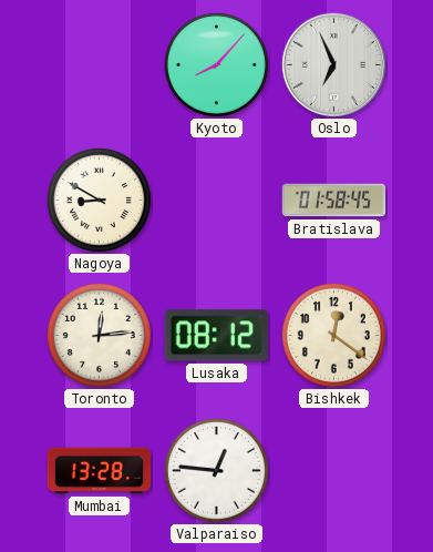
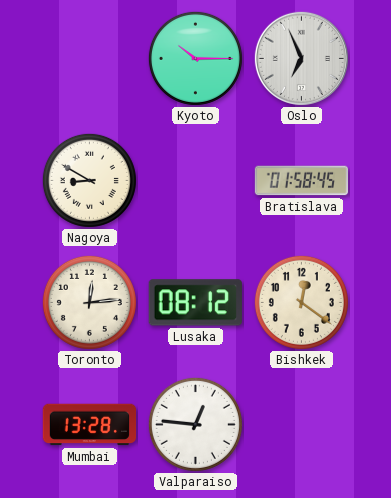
Kyoto: 8:07 -> 10:15
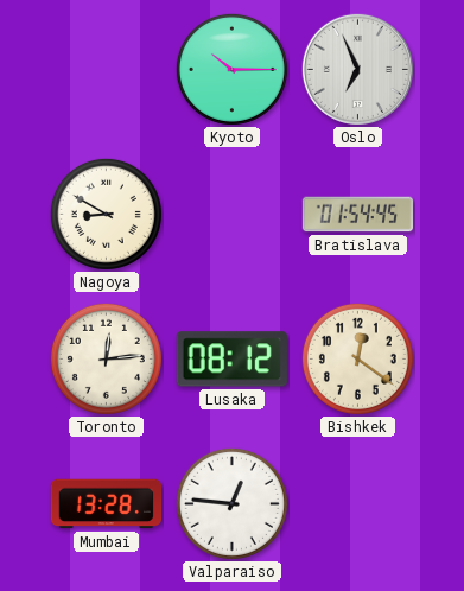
Bratislava: 01:58 -> 01:54
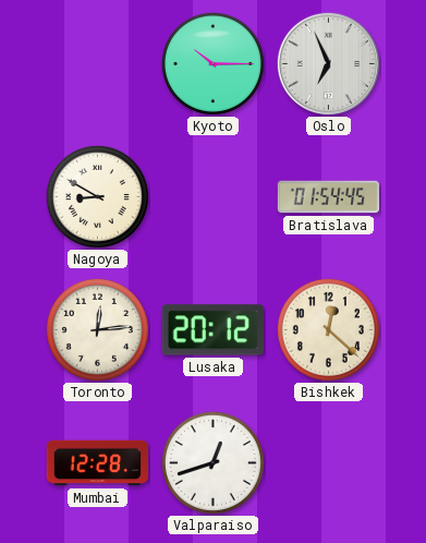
Lusaka: 08:12 -> 20:12
Bishkek: 12:21 -> 12:22
Mumbai: 13:28 -> 12:28
Valparaiso: 12:46 -> 12:42
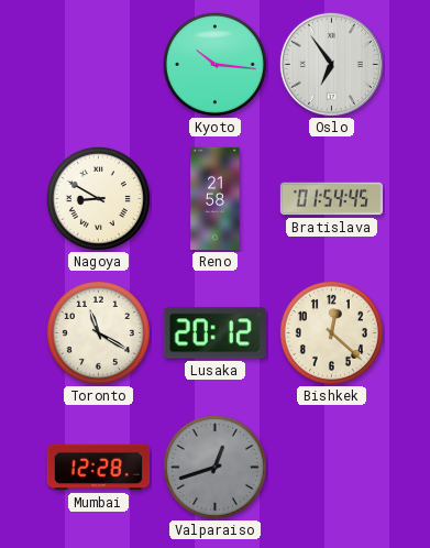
Kyoto: 10:15 -> 10:16
Oslo: 6:56 -> 6:54
Reno: none -> 21:58
Toronto: 12:14 -> 11:20
Valparaiso dial: white -> grey
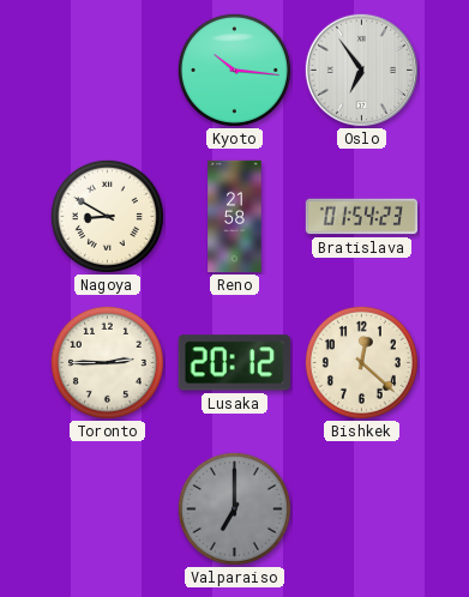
Bratislava: 01:54:45 -> 01:54:23
Toronto: 11:20 -> 2:45
Mumbai: 12:28 -> none
Valparaiso: 12:42 -> 7:00
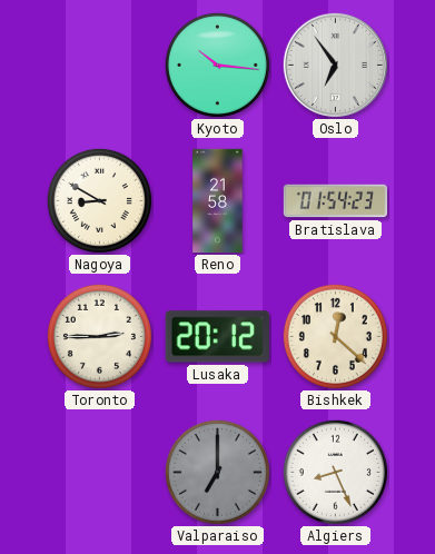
Algiers: none -> 8:26
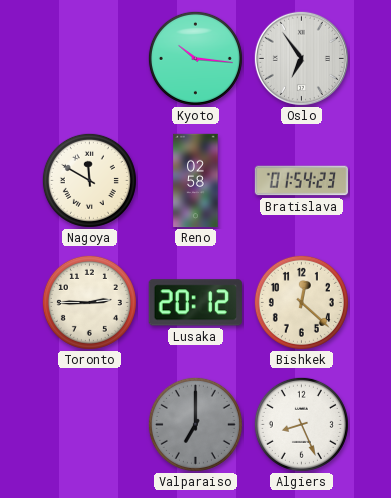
Nagoya: 8:50 -> 11:50
Reno: 21:58 -> 02:58
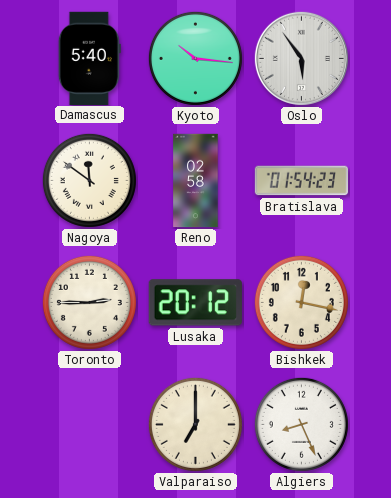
Damascus: none -> 5:40
Oslo: 6:54 -> 5:54
Nagoya: 11:50 -> 11:51
Bishkek: 12:22 -> 12:17
Valparaiso dial: grey -> cream
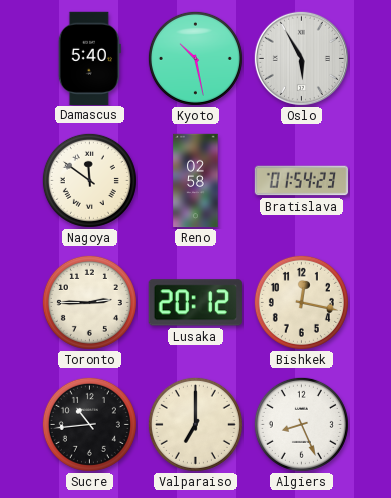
Kyoto: 10:16 -> 10:28
Oslo: 5:54 -> 5:55
Sucre: none -> 10:44
